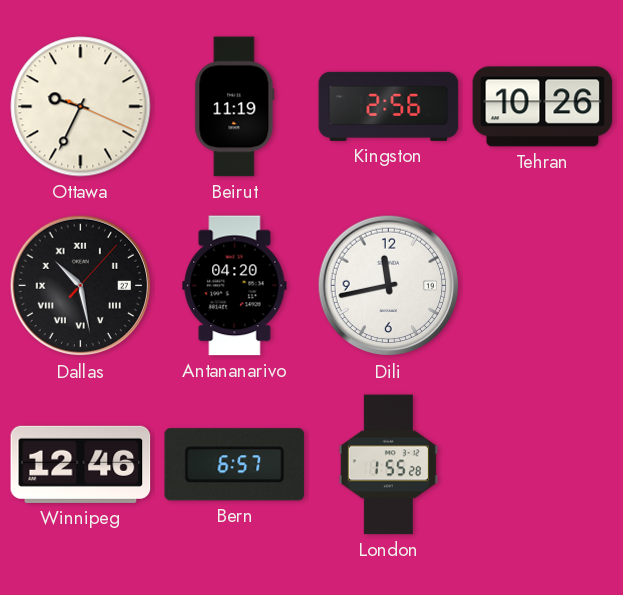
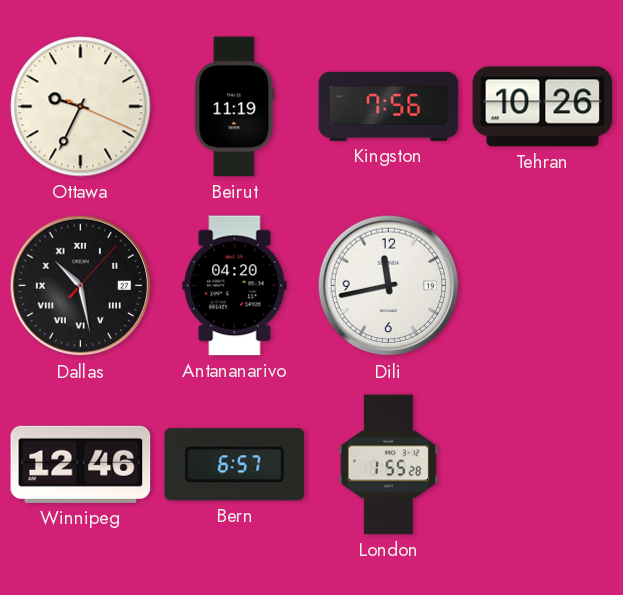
Kingston: 2:56 -> 7:56
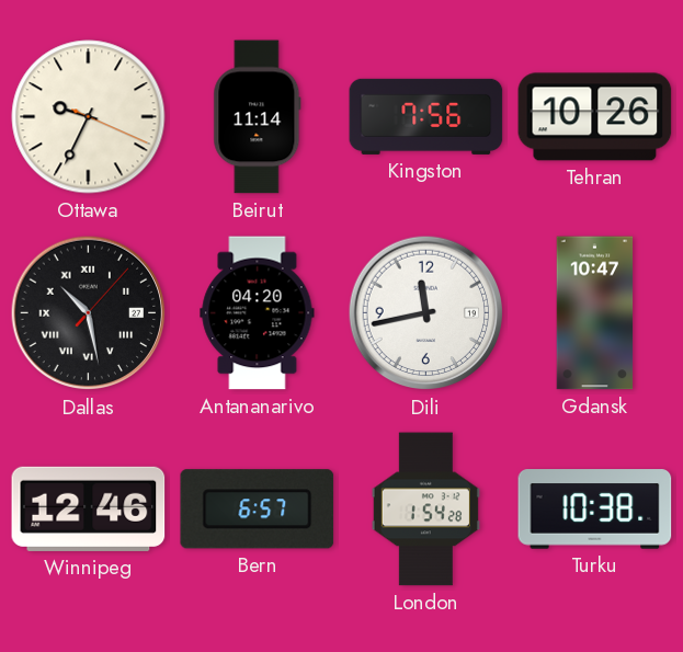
Beirut: 11:19 -> 11:14
Gdansk: none -> 10:47
London: 1:55 -> 1:54
Turku: none -> 10:38
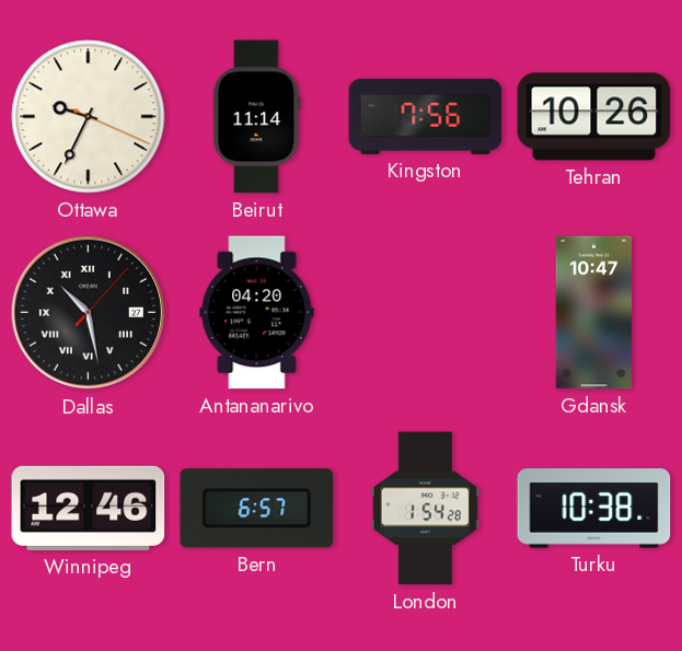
Dili: 11:43 -> none
